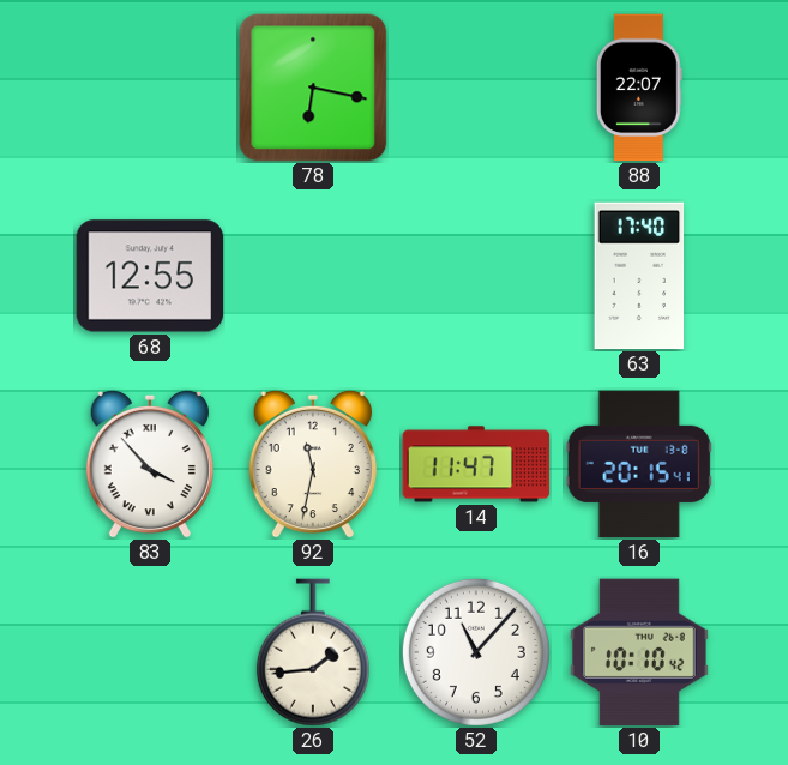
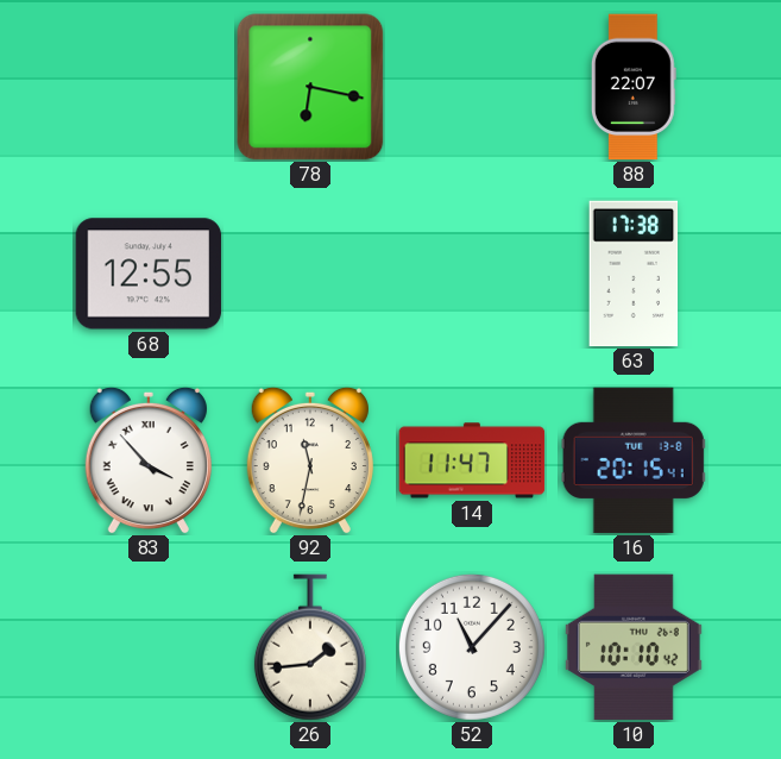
63: 17:40 -> 17:38
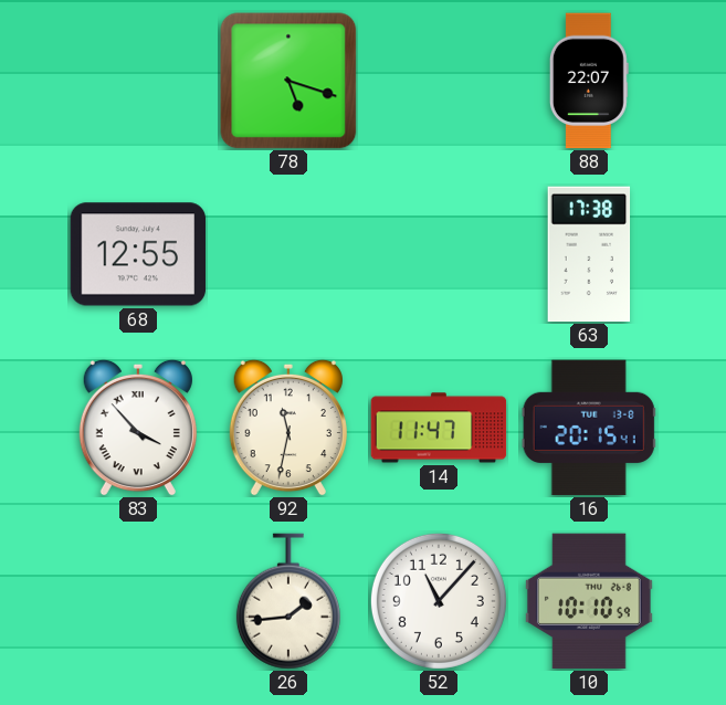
78: 6:17 -> 5:18
10: 10:10:42 -> 10:10:59
